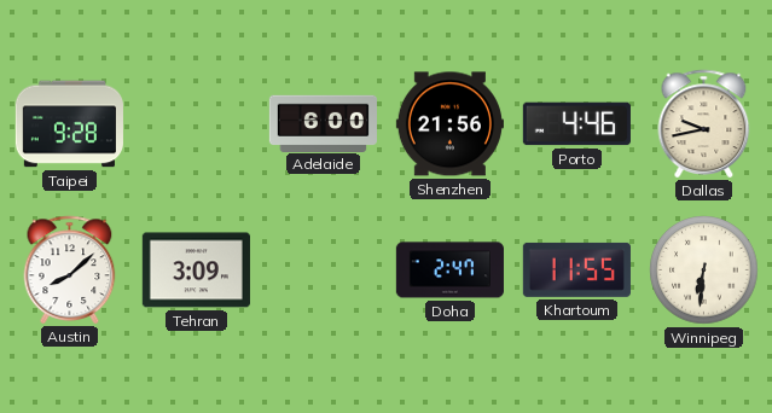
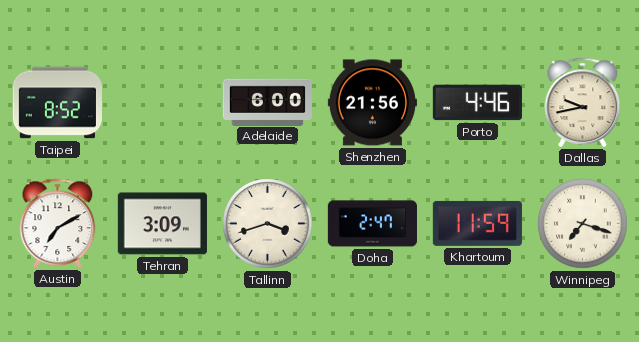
Taipei: 9:28 -> 8:52
Austin: 8:08 -> 7:10
Tallinn: none -> 3:42
Khartoum: 11:55 -> 11:59
Winnipeg: 6:31 -> 7:18
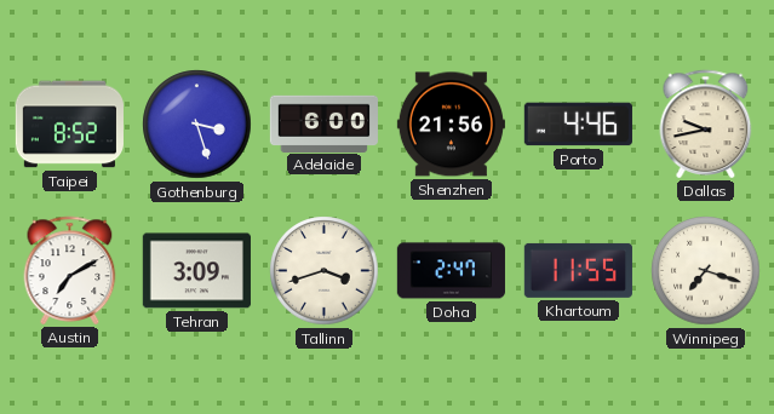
Gothenburg: none -> 3:27
Khartoum: 11:59 -> 11:55
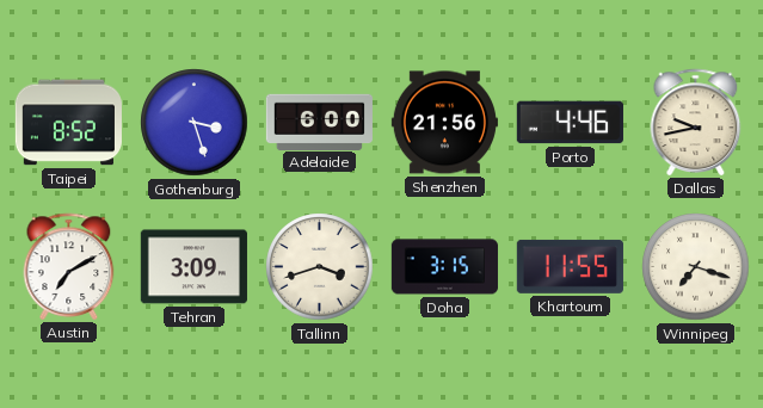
Doha: 2:47 -> 3:15
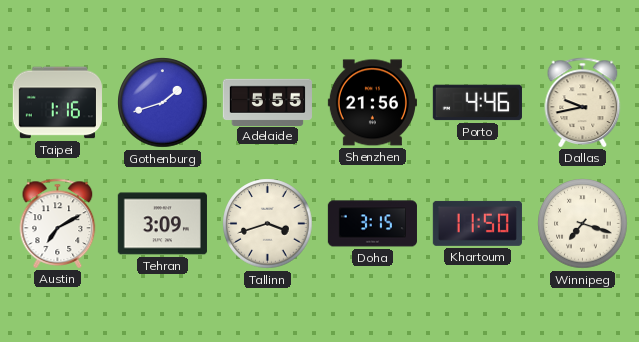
Taipei: 8:52 -> 1:16
Gothenburg: 3:27 -> 1:42
Adelaide: 6:00 -> 5:55
Khartoum: 11:55 -> 11:50
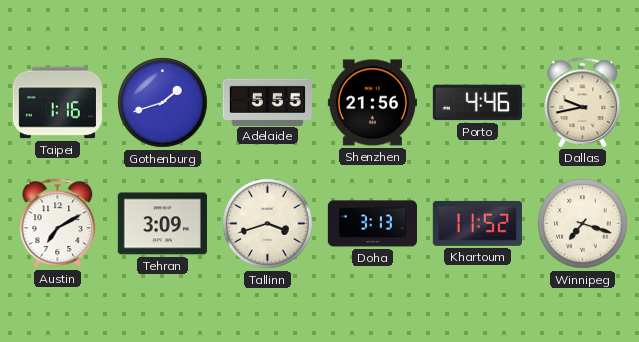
Doha: 3:15 -> 3:13
Khartoum: 11:50 -> 11:52
